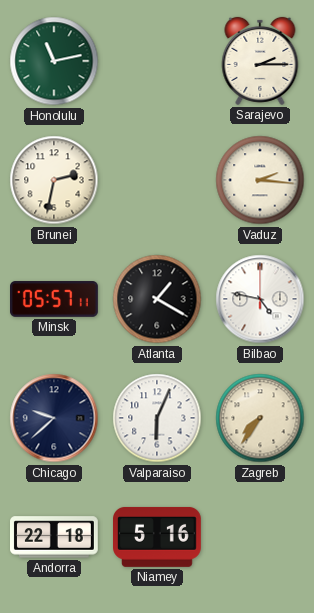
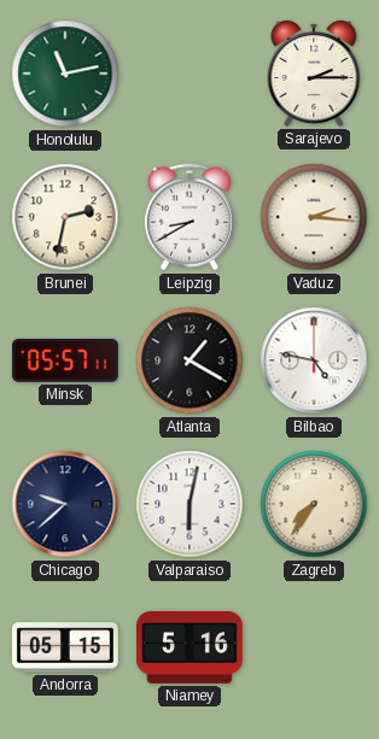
Leipzig: none -> 8:40
Valparaiso: 6:04 -> 6:02
Andorra: 22:18 -> 05:15
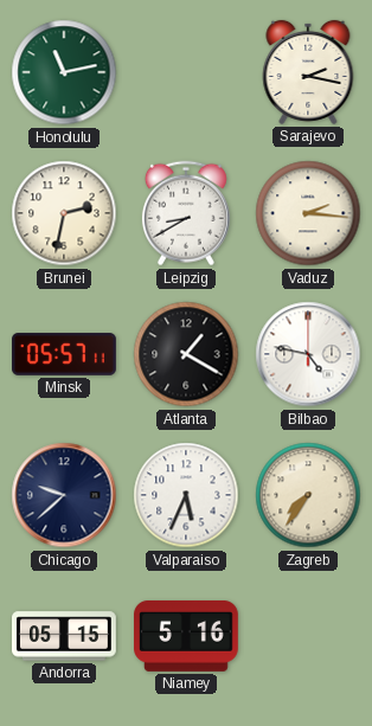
Sarajevo: 2:15 -> 2:17
Valparaiso: 6:02 -> 5:34
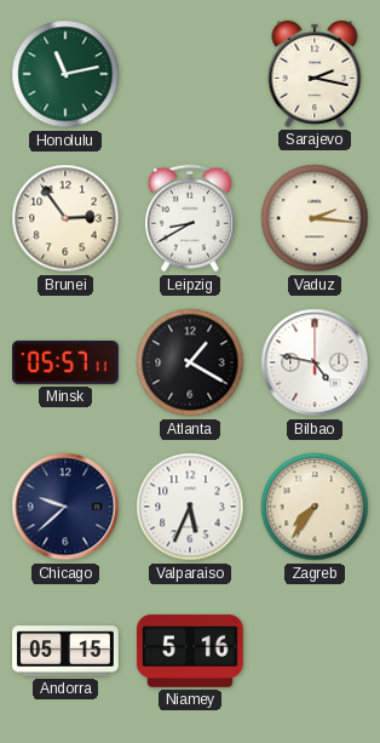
Brunei: 2:32 -> 2:54
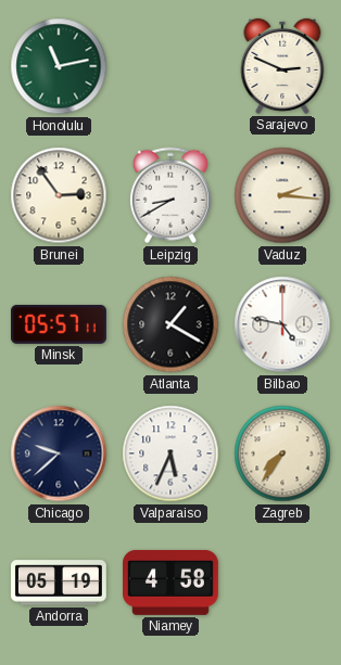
Sarajevo: 2:17 -> 2:49
Andorra: 05:15 -> 05:19
Niamey: 5:16 -> 4:58
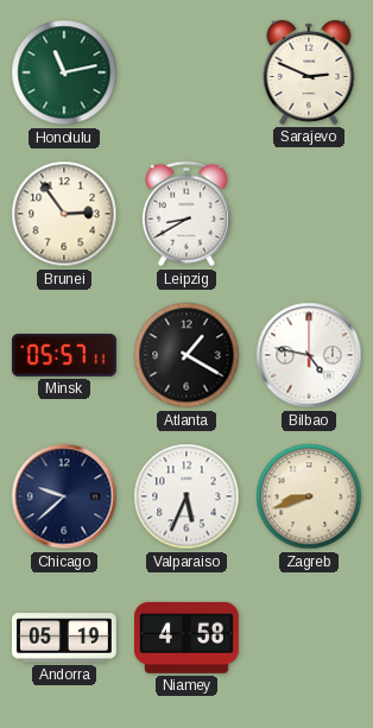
Vaduz: 2:16 -> none
Zagreb: 7:36 -> 8:42
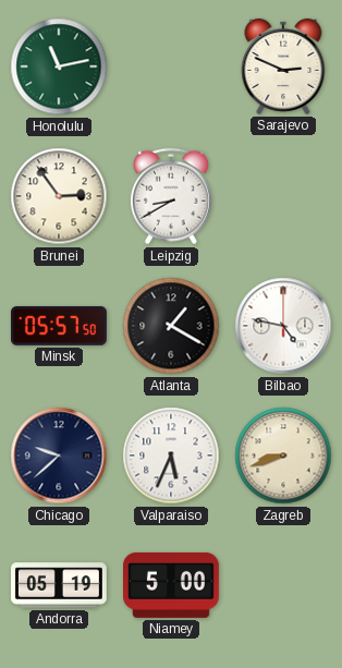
Minsk: 05:57:11 -> 05:57:50
Niamey: 4:58 -> 5:00
